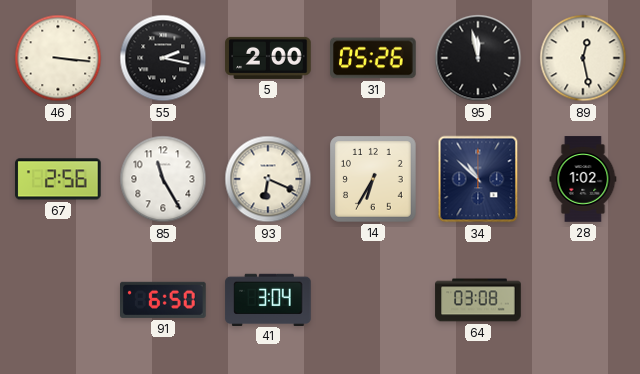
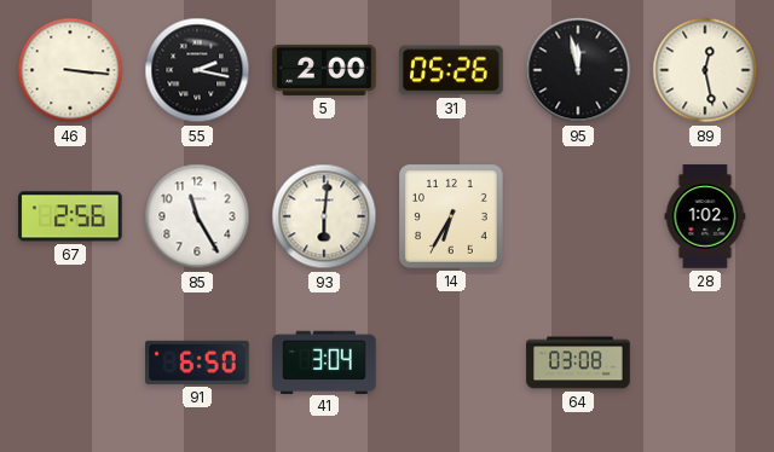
93: 6:19 -> 6:01
34: 10:52 -> none
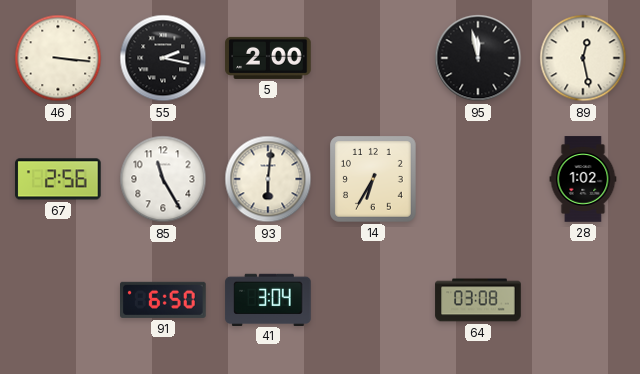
31: 05:26 -> none
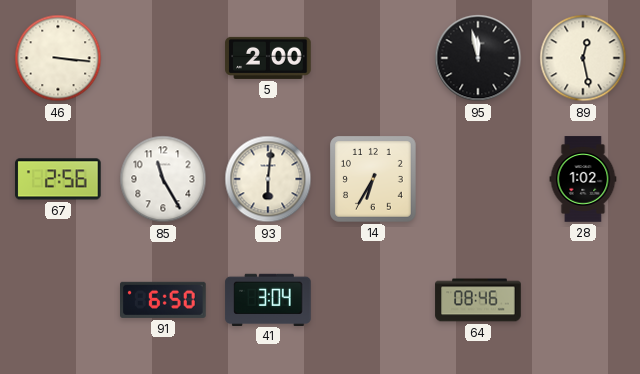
55: 2:17 -> none
64: 03:08 -> 08:46
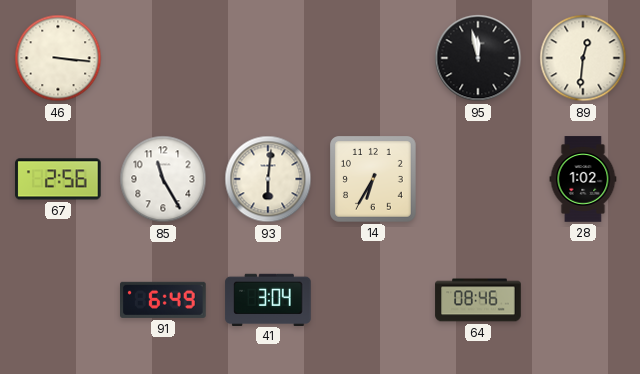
5: 2:00 -> none
89: 12:28 -> 12:31
91: 6:50 -> 6:49
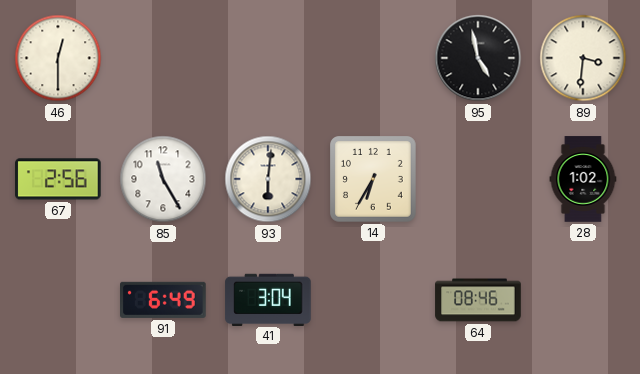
46: 3:16 -> 12:30
95: 11:58 -> 4:58
89: 12:31 -> 3:31
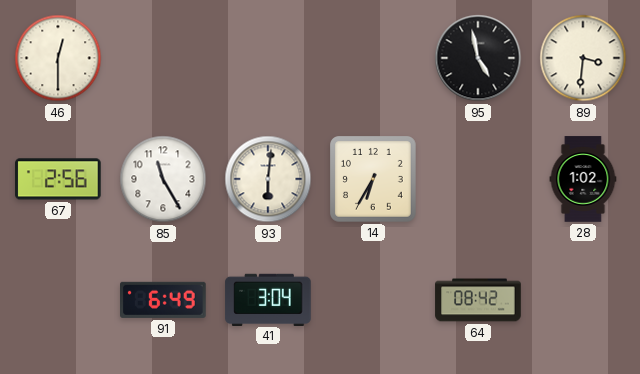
64: 08:46 -> 08:42
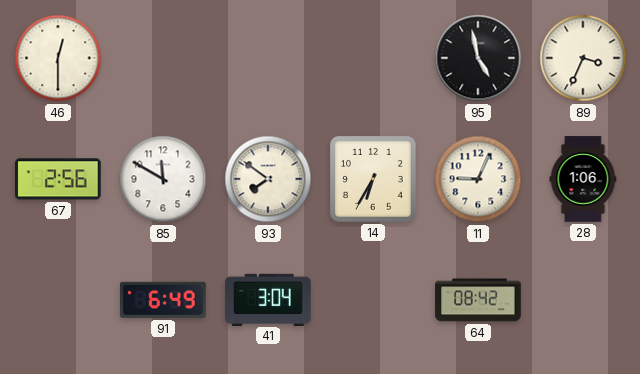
89: 3:31 -> 3:34
85: 11:25 -> 11:50
93: 6:01 -> 7:51
11: none -> 9:04
28: 1:02 -> 1:06
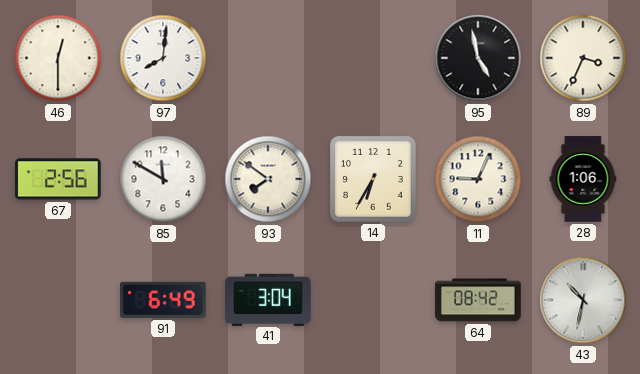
97: none -> 8:01
43: none -> 10:32
